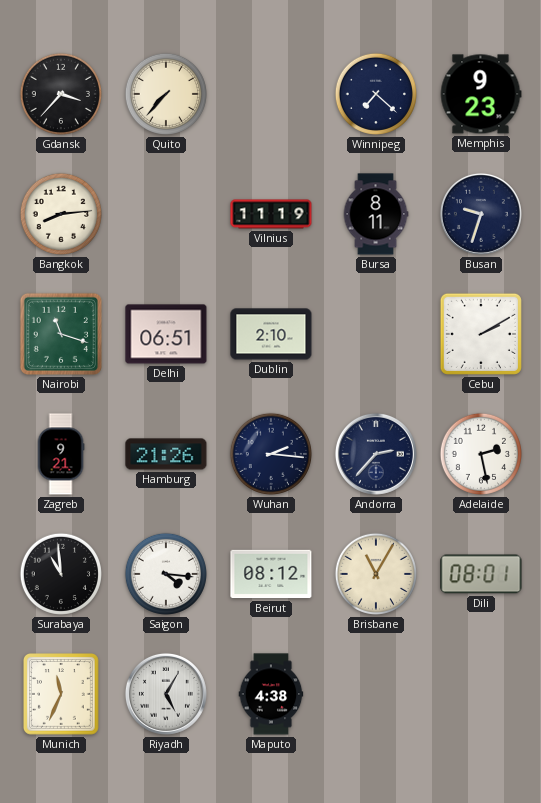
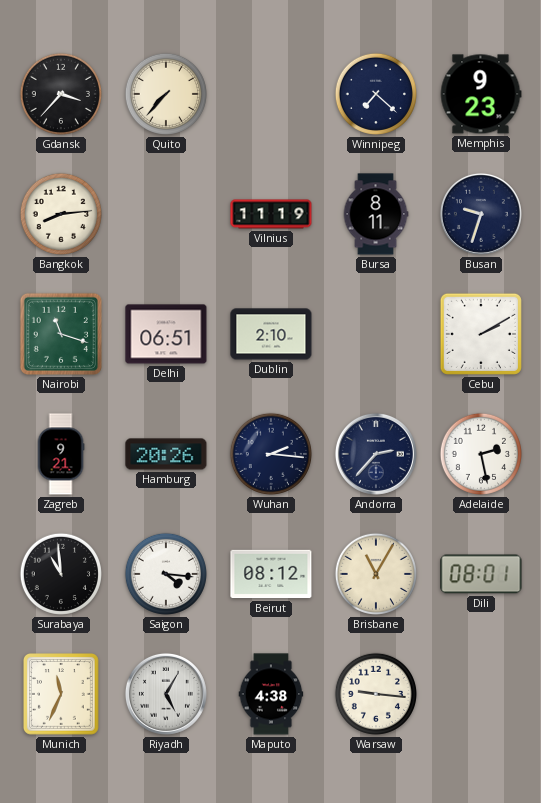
Hamburg: 21:26 -> 20:26
Warsaw: none -> 9:16
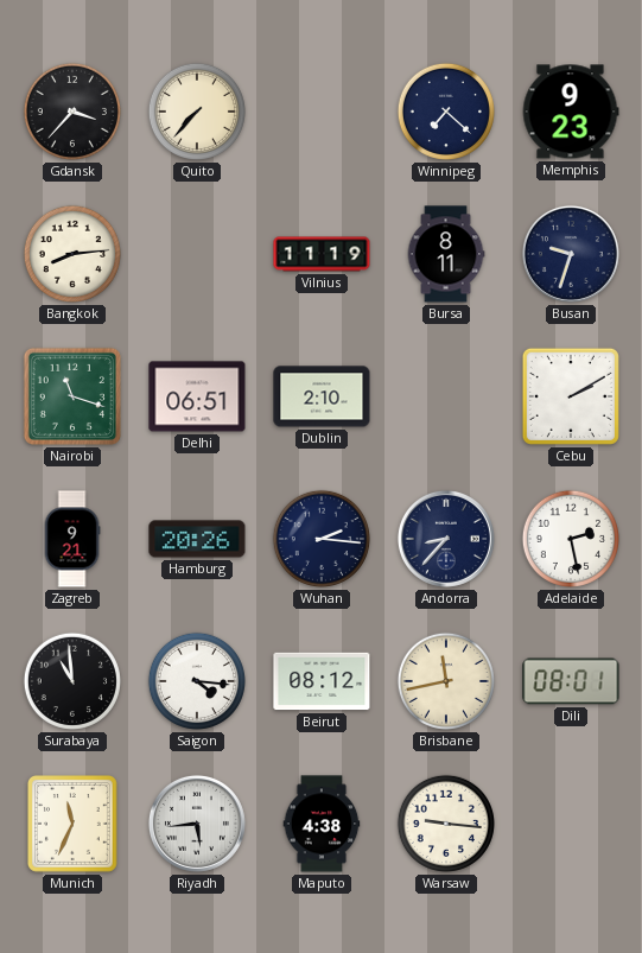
Andorra: 2:37 -> 8:37
Brisbane: 11:05 -> 11:43
Riyadh: 5:05 -> 5:44
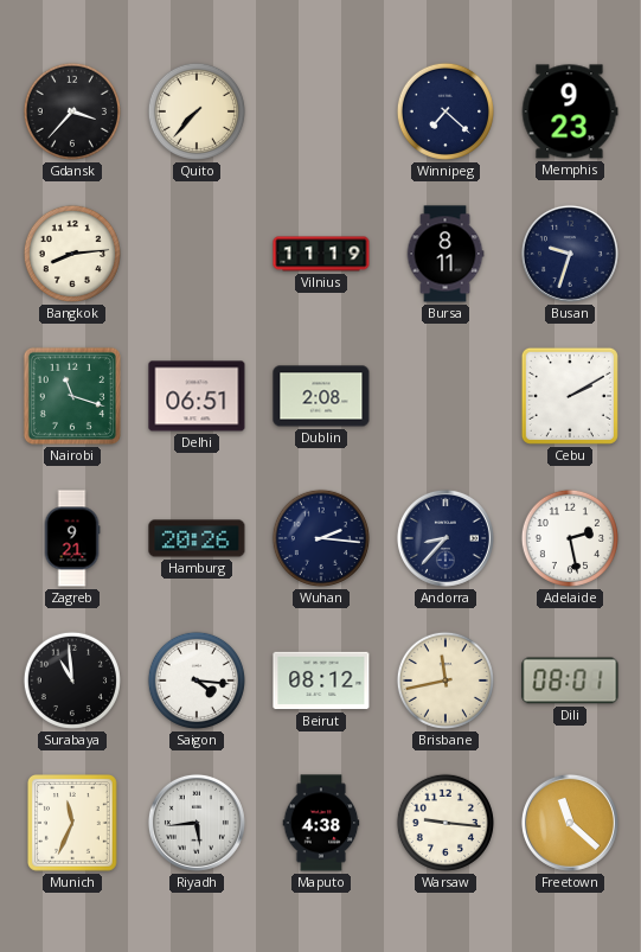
Dublin: 2:10 -> 2:08
Freetown: none -> 11:22
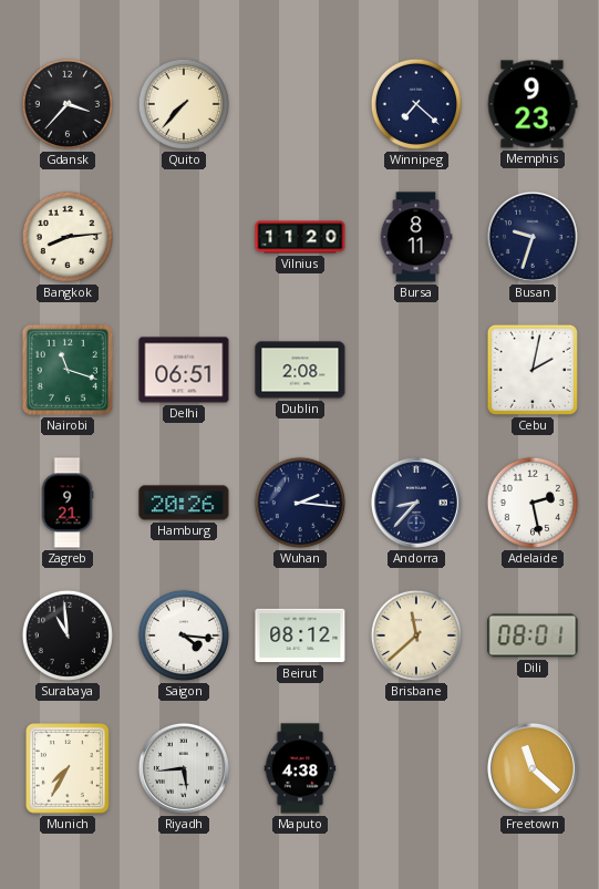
Vilnius: 11:19 -> 11:20
Cebu: 2:10 -> 2:02
Brisbane: 11:43 -> 11:38
Munich: 11:34 -> 7:35
Warsaw: 9:16 -> none
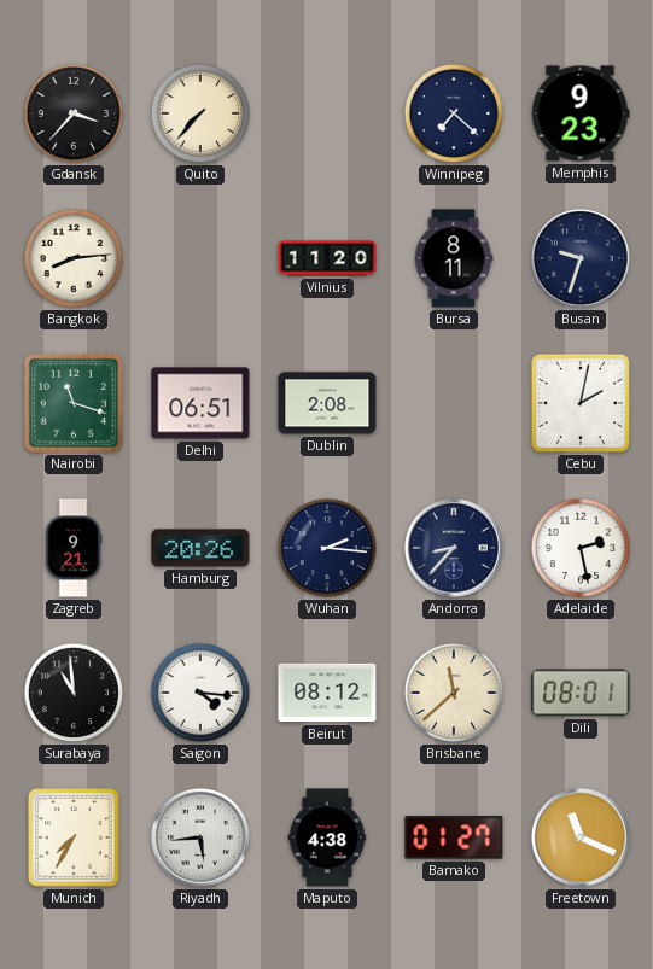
Bamako: none -> 01:27
Freetown: 11:22 -> 11:19
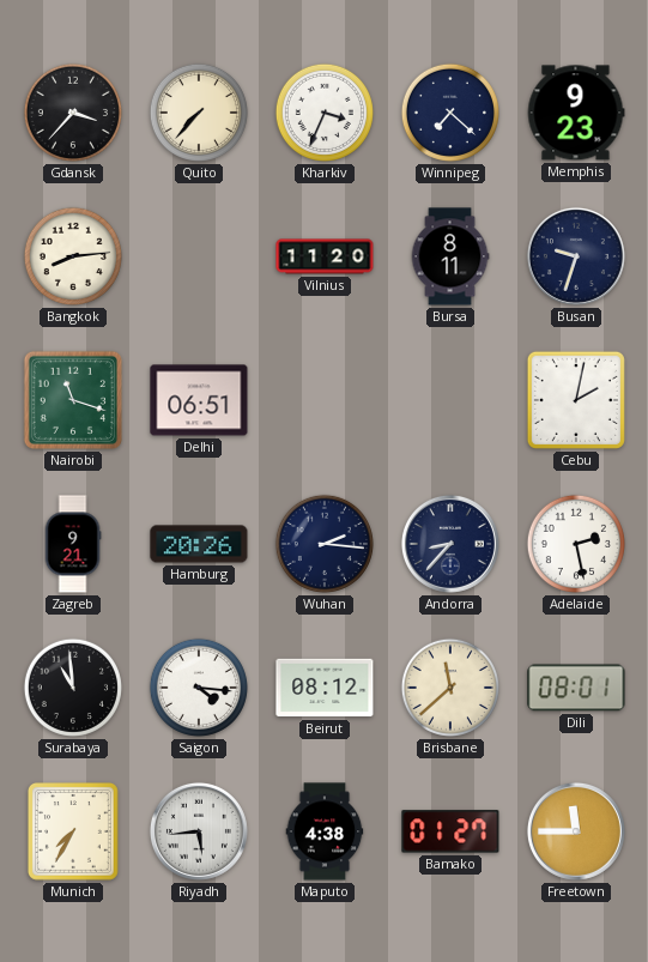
Kharkiv: none -> 3:34
Dublin: 2:08 -> none
Freetown: 11:19 -> 11:45
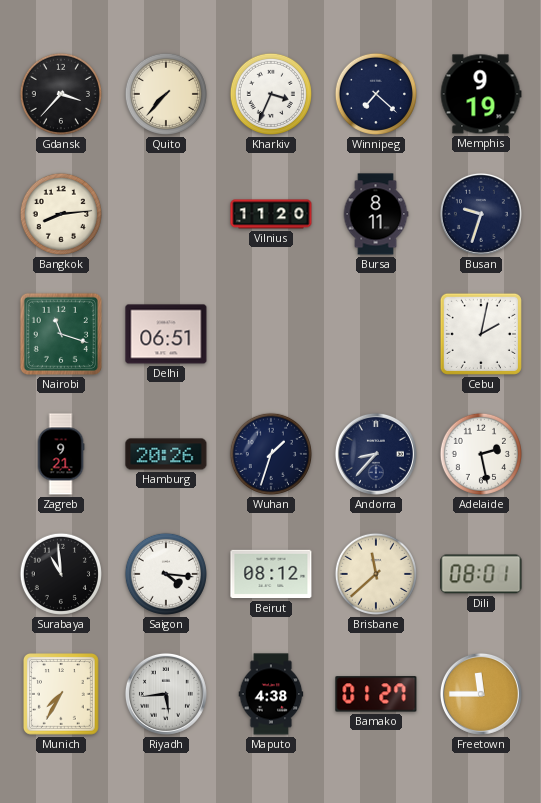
Memphis: 9:23 -> 9:19
Wuhan: 2:16 -> 1:33
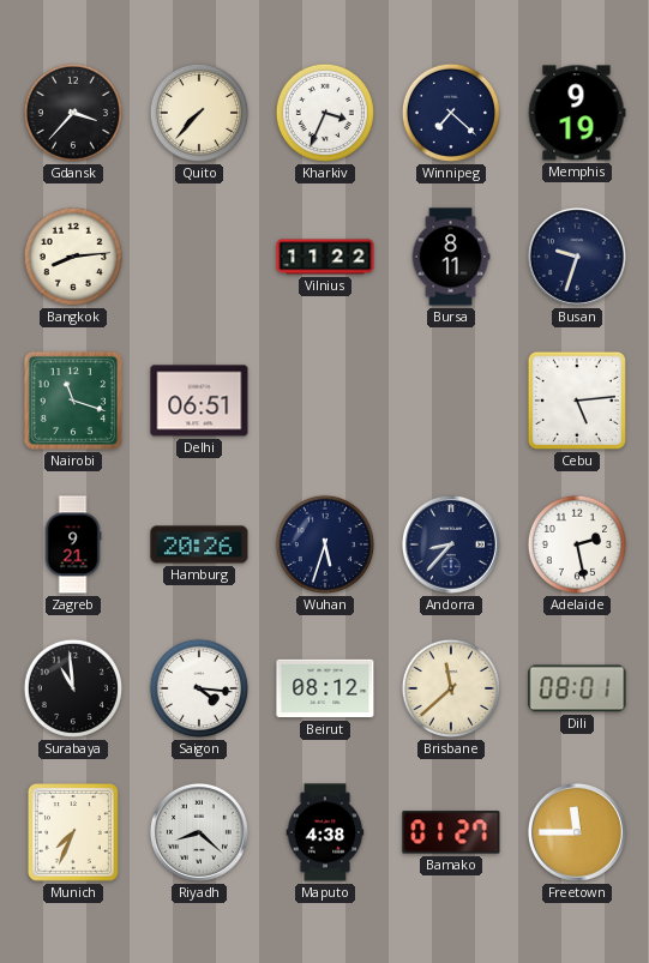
Vilnius: 11:20 -> 11:22
Cebu: 2:02 -> 5:14
Wuhan: 1:33 -> 5:33
Munich: 7:35 -> 7:34
Riyadh: 5:44 -> 8:22
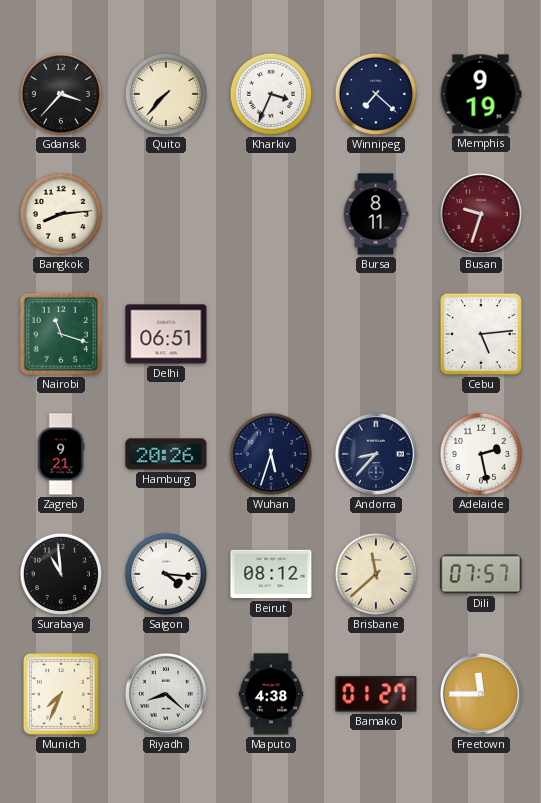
Vilnius: 11:22 -> none
Busan dial: navy -> burgundy
Dili: 08:01 -> 07:57
